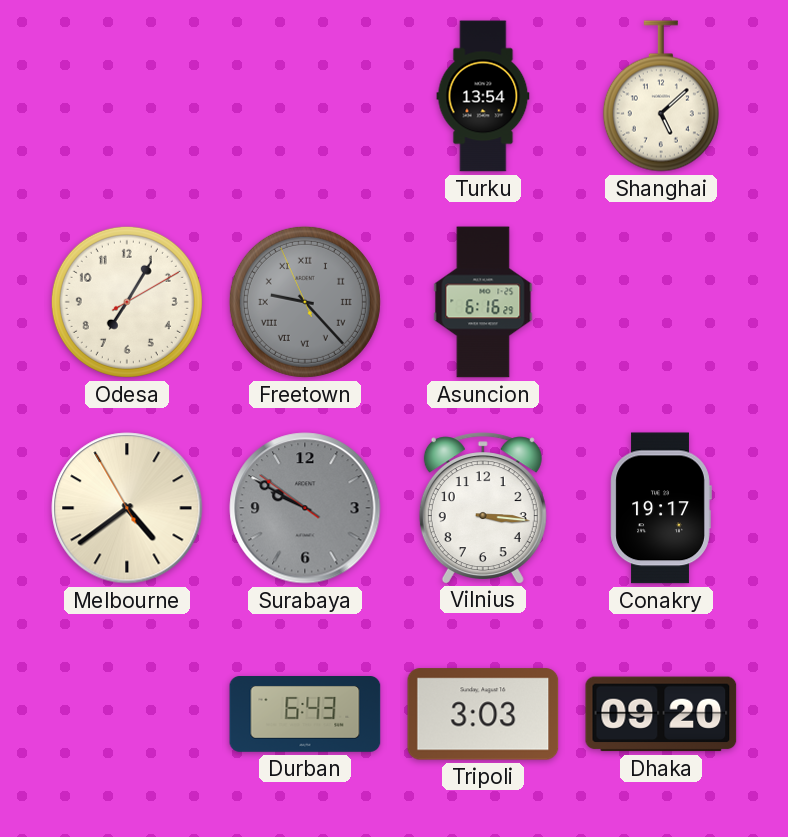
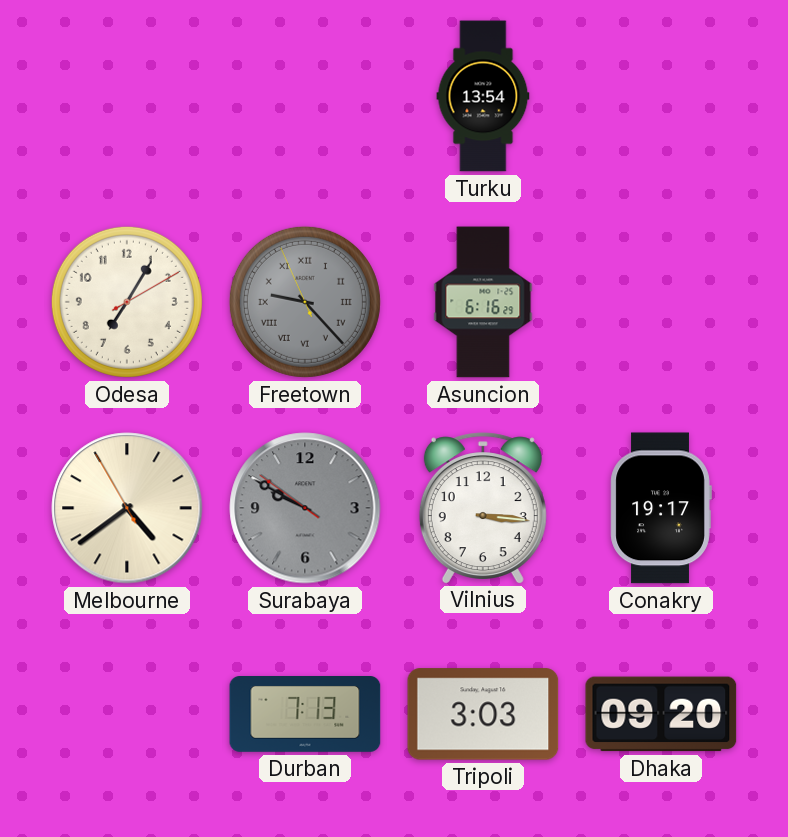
Shanghai: 5:08 -> none
Durban: 6:43 -> 7:13
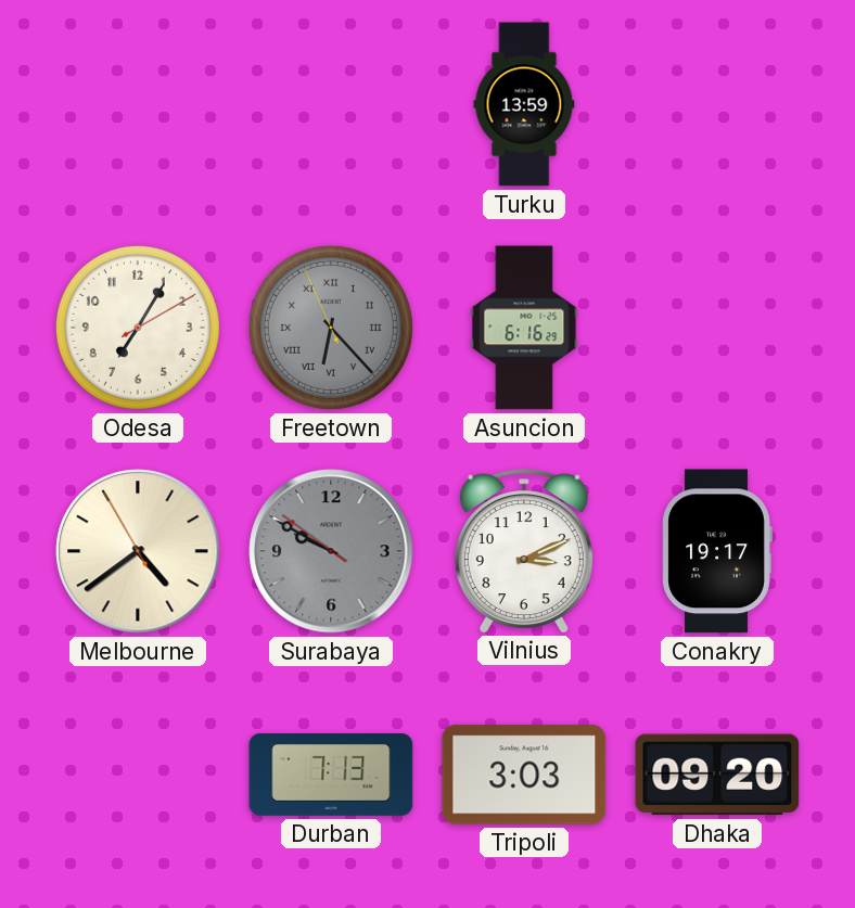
Turku: 13:54 -> 13:59
Freetown: 9:22 -> 6:22
Vilnius: 3:16 -> 3:11
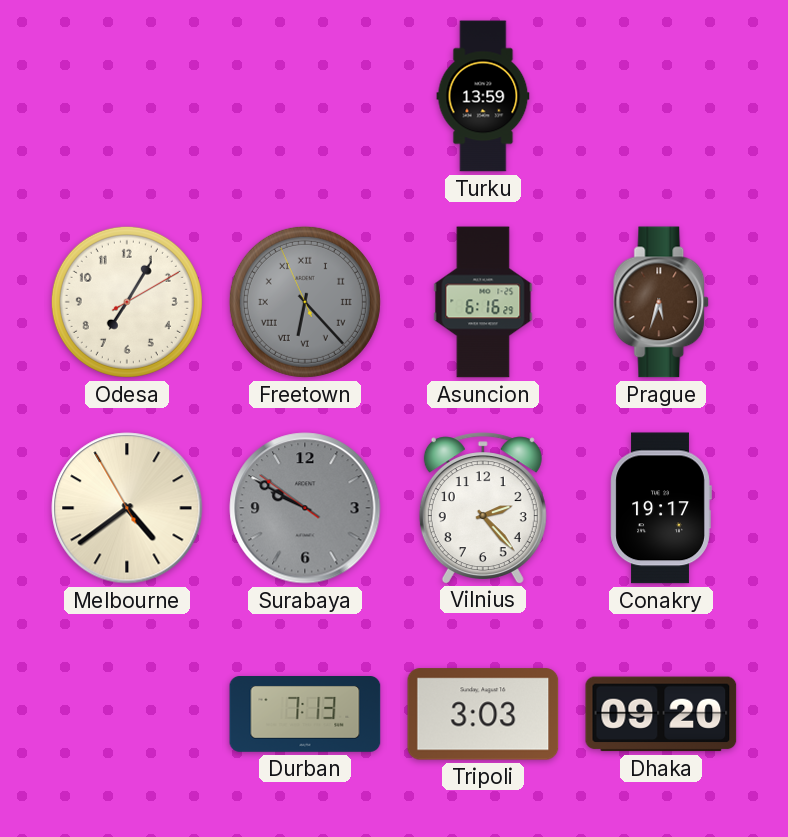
Prague: none -> 5:33
Vilnius: 3:11 -> 2:23
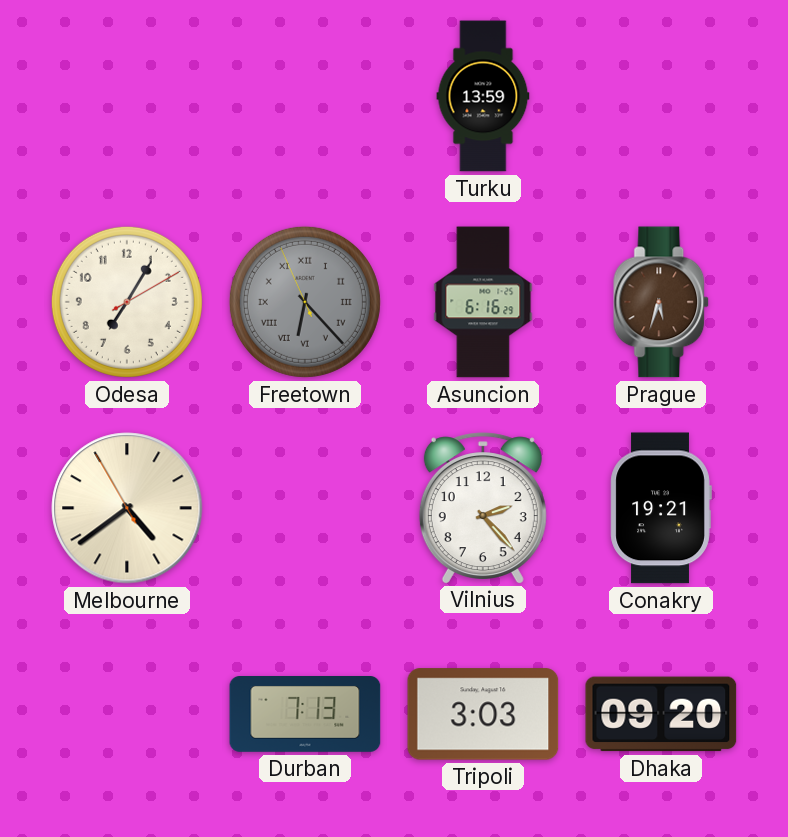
Surabaya: 9:49 -> none
Conakry: 19:17 -> 19:21
